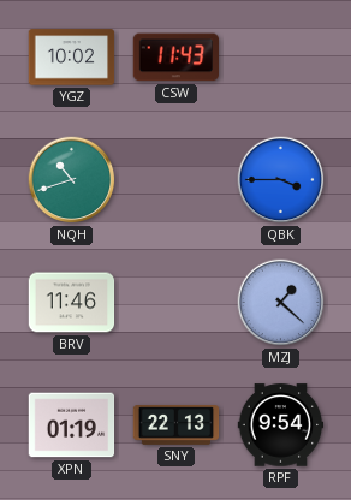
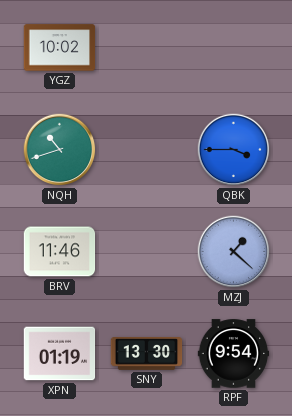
CSW: 11:43 -> none
SNY: 22:13 -> 13:30
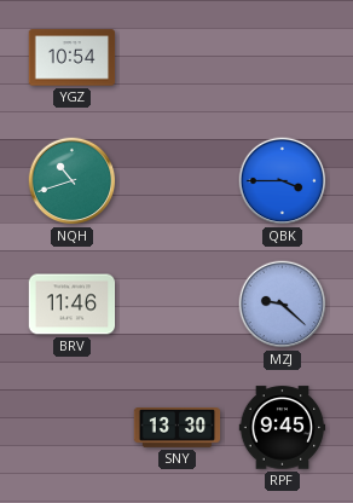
YGZ: 10:02 -> 10:54
MZJ: 1:22 -> 9:22
XPN: 01:19 -> none
RPF: 9:54 -> 9:45
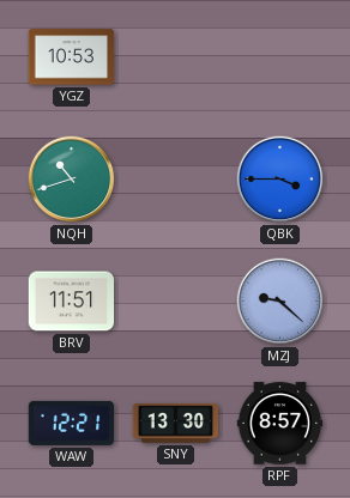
YGZ: 10:54 -> 10:53
BRV: 11:46 -> 11:51
WAW: none -> 12:21
RPF: 9:45 -> 8:57
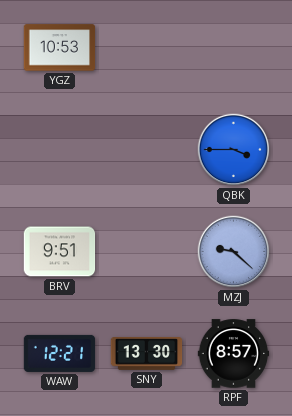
NQH: 10:42 -> none
BRV: 11:51 -> 9:51
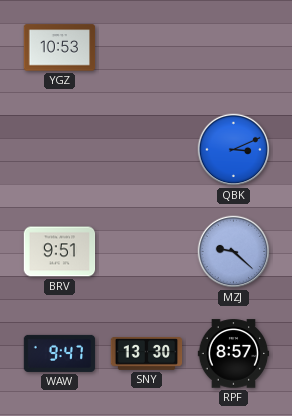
QBK: 3:45 -> 3:11
WAW: 12:21 -> 9:47
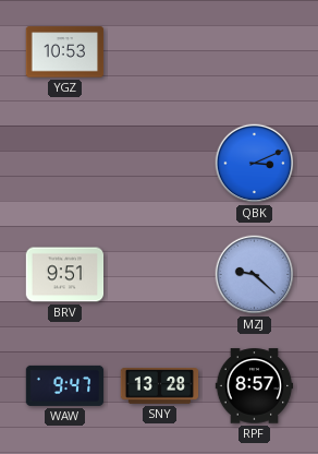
SNY: 13:30 -> 13:28
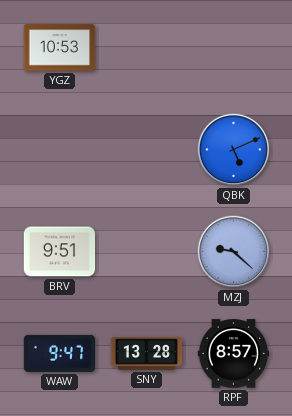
QBK: 3:11 -> 5:11
